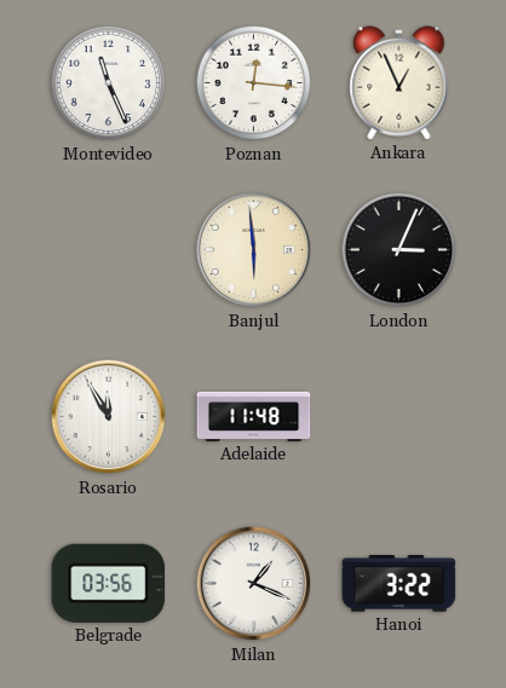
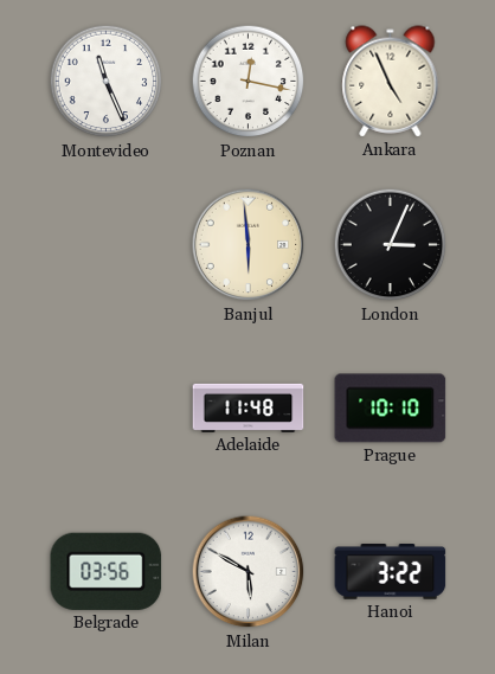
Poznan: 12:16 -> 12:17
Ankara: 12:56 -> 4:56
Rosario: 11:55 -> none
Prague: none -> 10:10
Milan: 1:19 -> 5:50
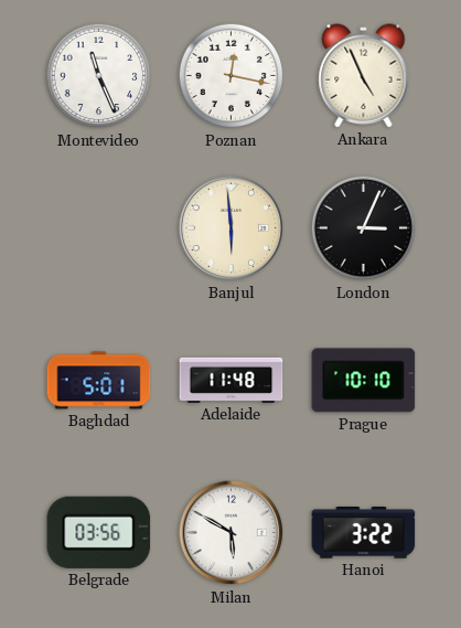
Baghdad: none -> 5:01
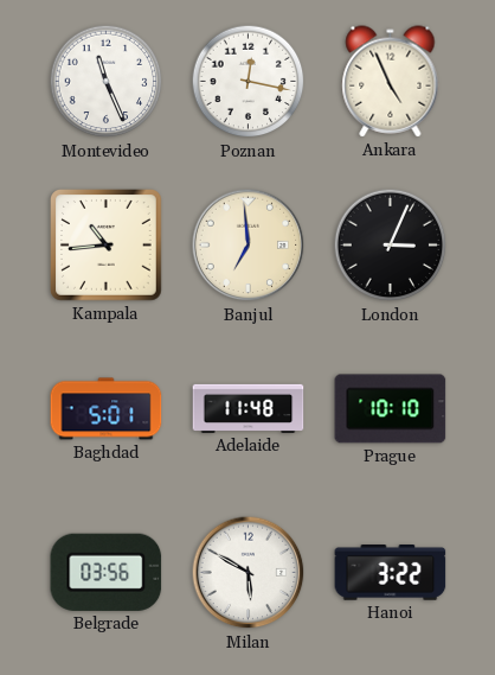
Kampala: none -> 10:44
Banjul: 5:59 -> 6:59
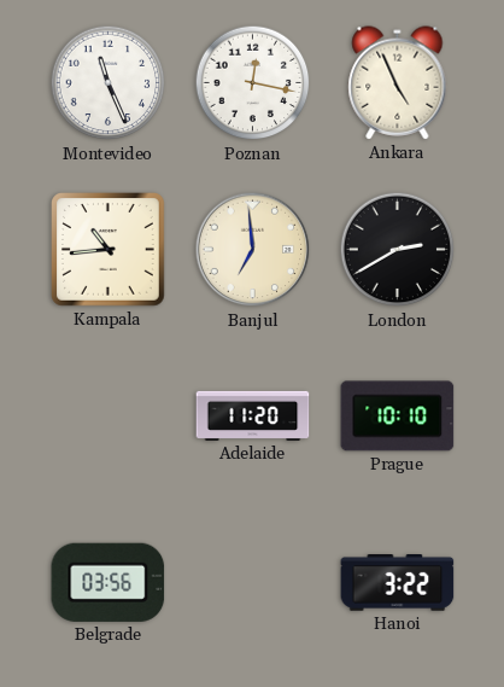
London: 3:04 -> 2:40
Baghdad: 5:01 -> none
Adelaide: 11:48 -> 11:20
Milan: 5:50 -> none
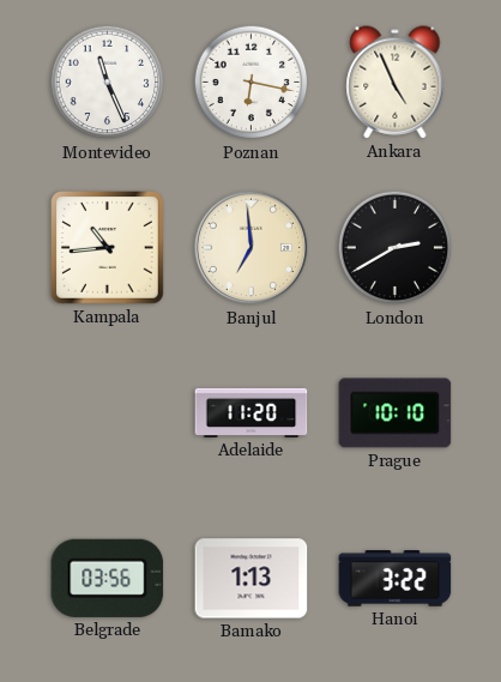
Poznan: 12:17 -> 6:17
Bamako: none -> 1:13
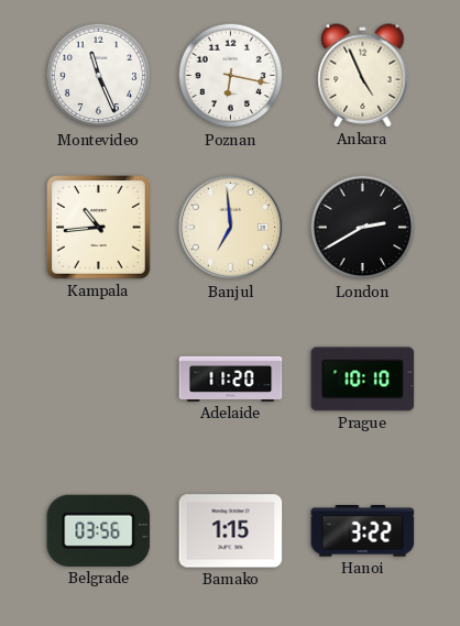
Bamako: 1:13 -> 1:15
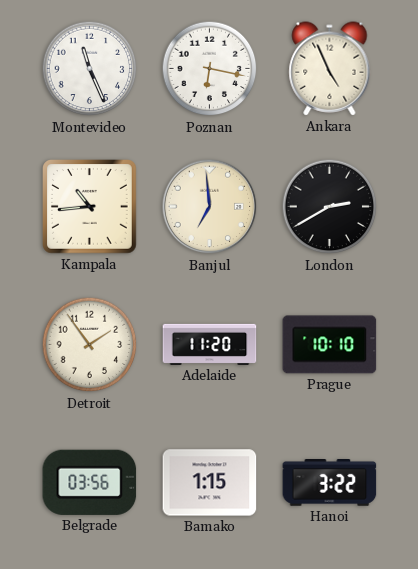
Detroit: none -> 1:54
